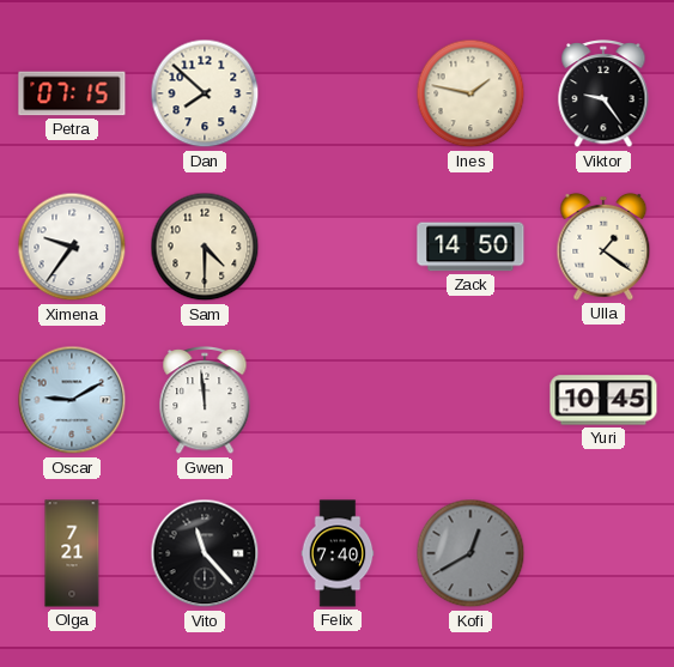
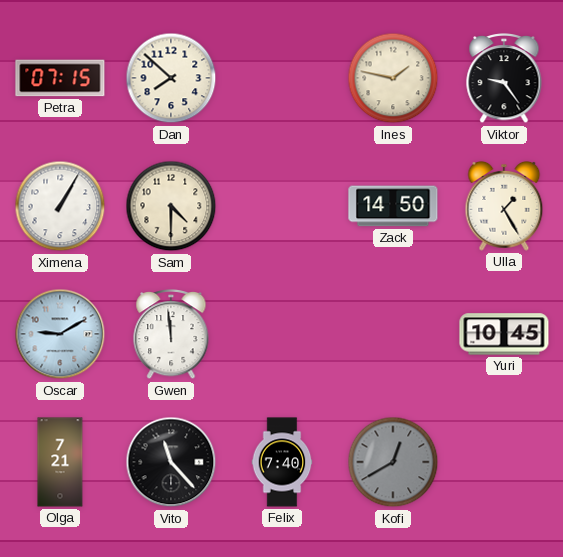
Ximena: 9:36 -> 1:05
Ulla: 1:21 -> 1:25
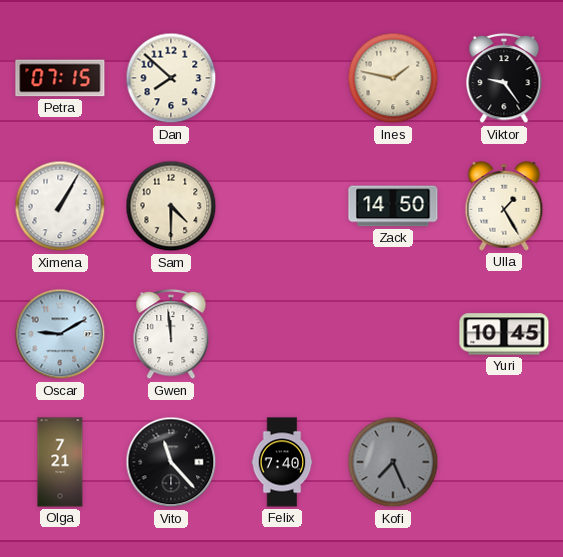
Kofi: 12:40 -> 7:26
